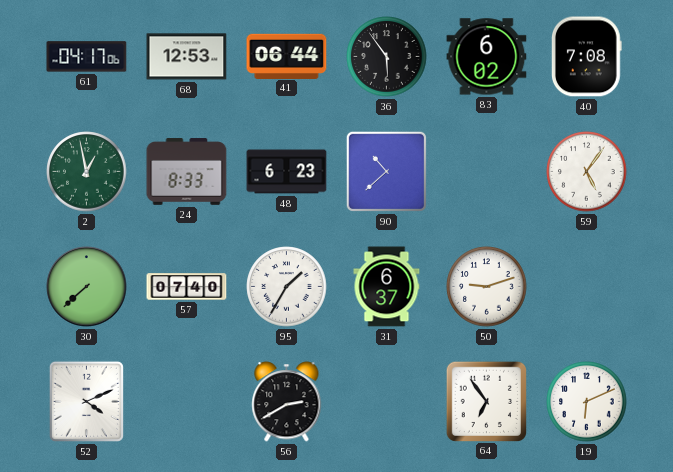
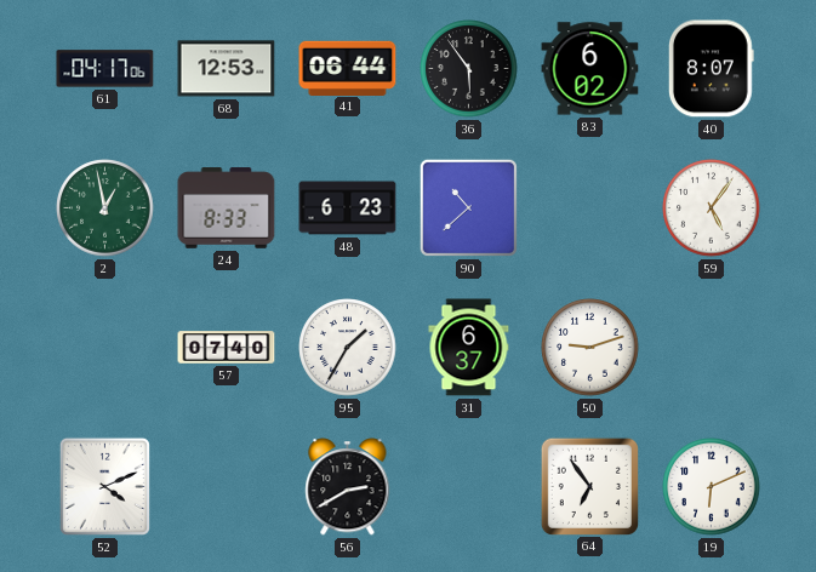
40: 7:08 -> 8:07
30: 7:38 -> none
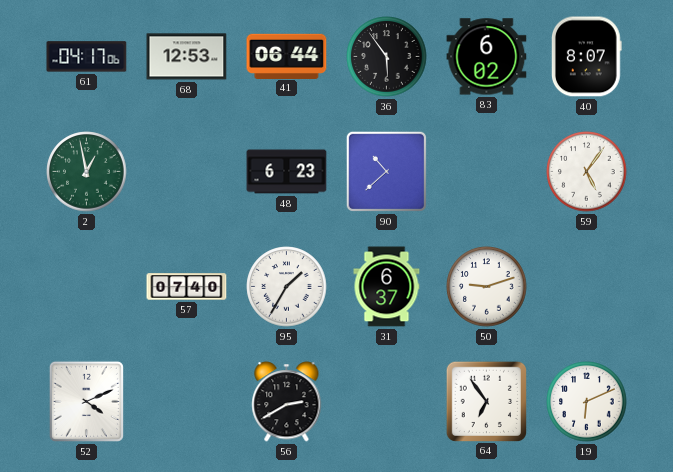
24: 8:33 -> none
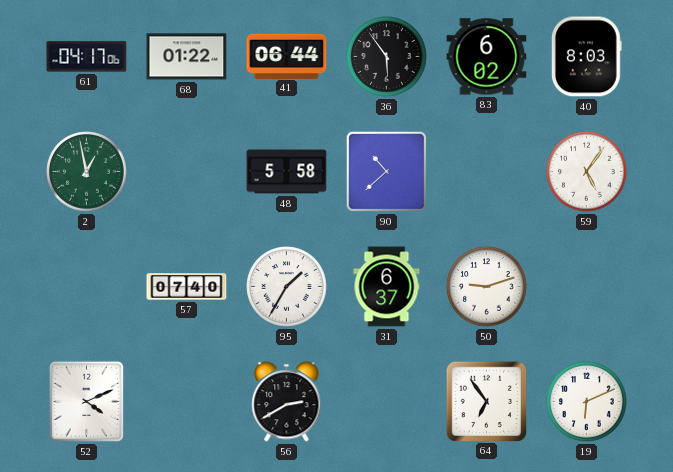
68: 12:53 -> 01:22
40: 8:07 -> 8:03
48: 6:23 -> 5:58
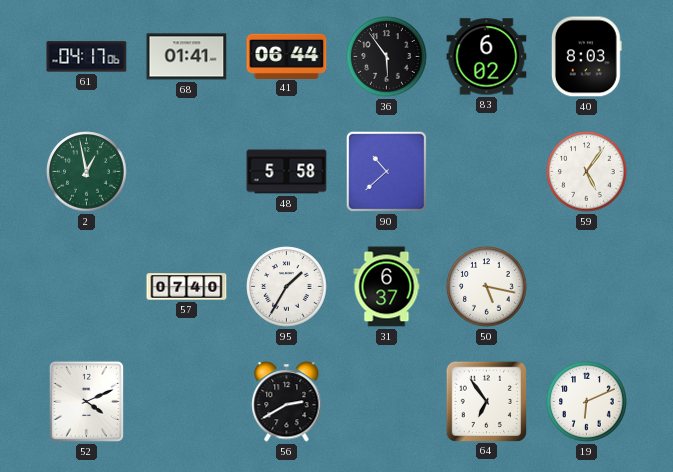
68: 01:22 -> 01:41
50: 9:12 -> 5:17
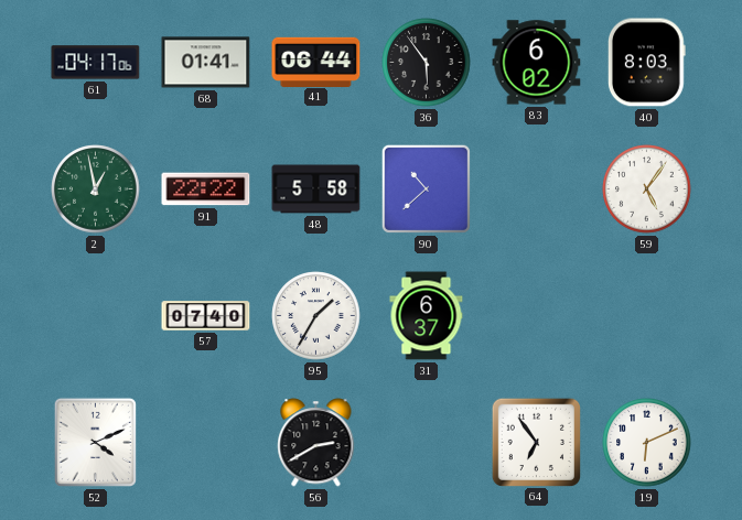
91: none -> 22:22
50: 5:17 -> none
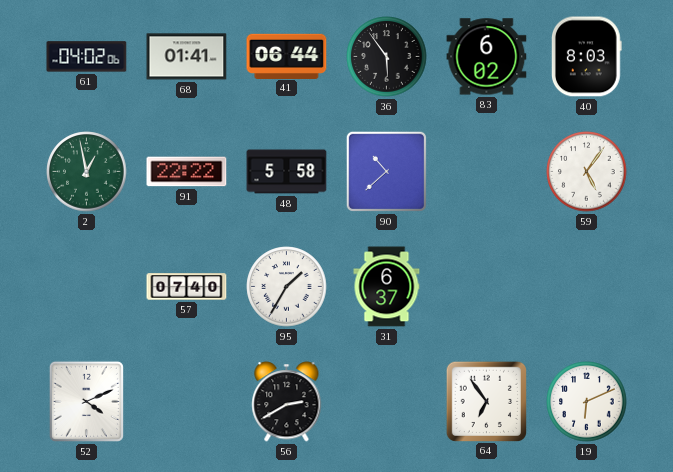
61: 04:17 -> 04:02
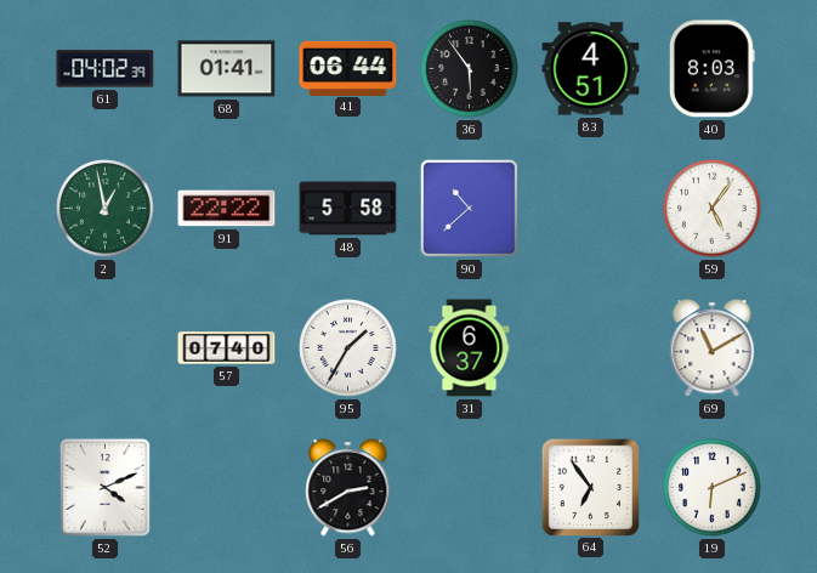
61: 04:02:06 -> 04:02:39
83: 6:02 -> 4:51
69: none -> 11:10
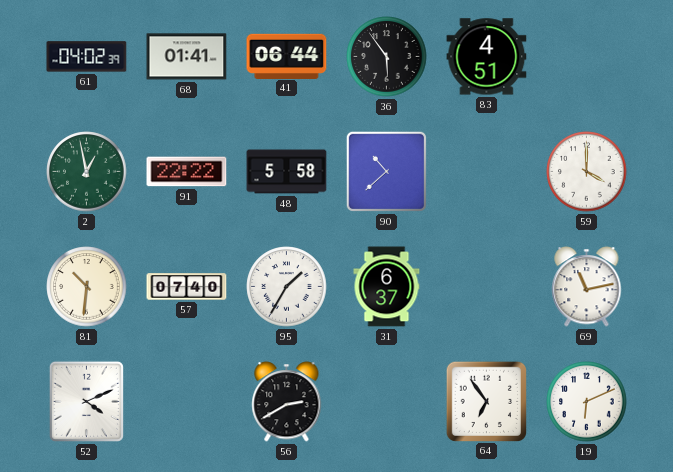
40: 8:03 -> none
59: 5:06 -> 4:00
81: none -> 10:31
69: 11:10 -> 11:13
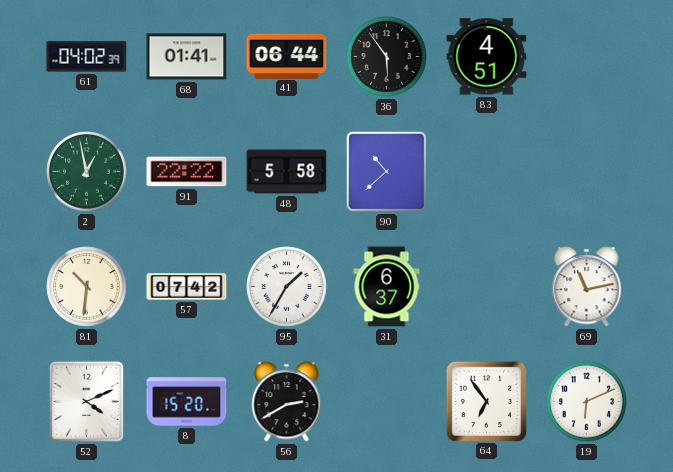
59: 4:00 -> none
57: 07:40 -> 07:42
8: none -> 15:20
